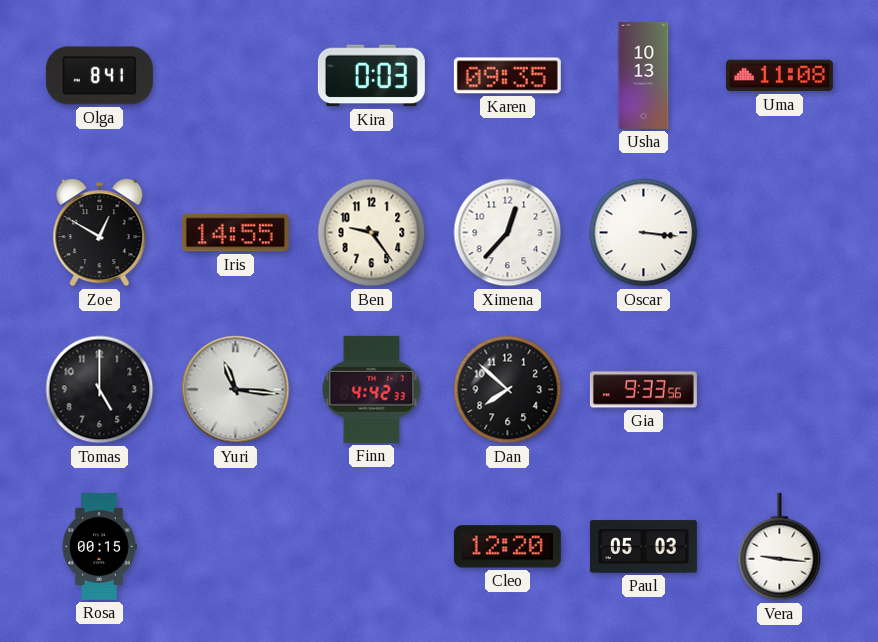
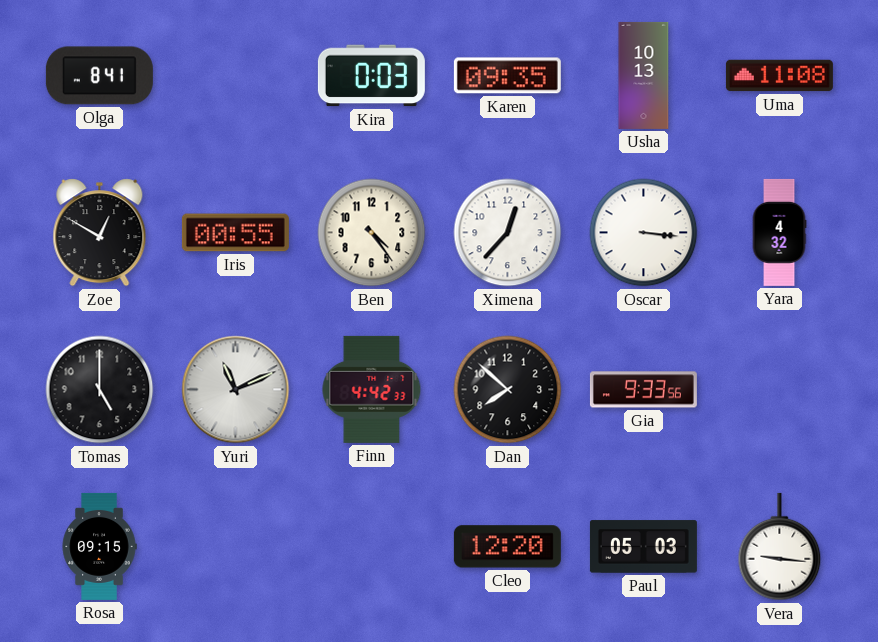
Iris: 14:55 -> 00:55
Ben: 9:24 -> 4:24
Yara: none -> 4:32
Yuri: 11:16 -> 11:11
Rosa: 00:15 -> 09:15
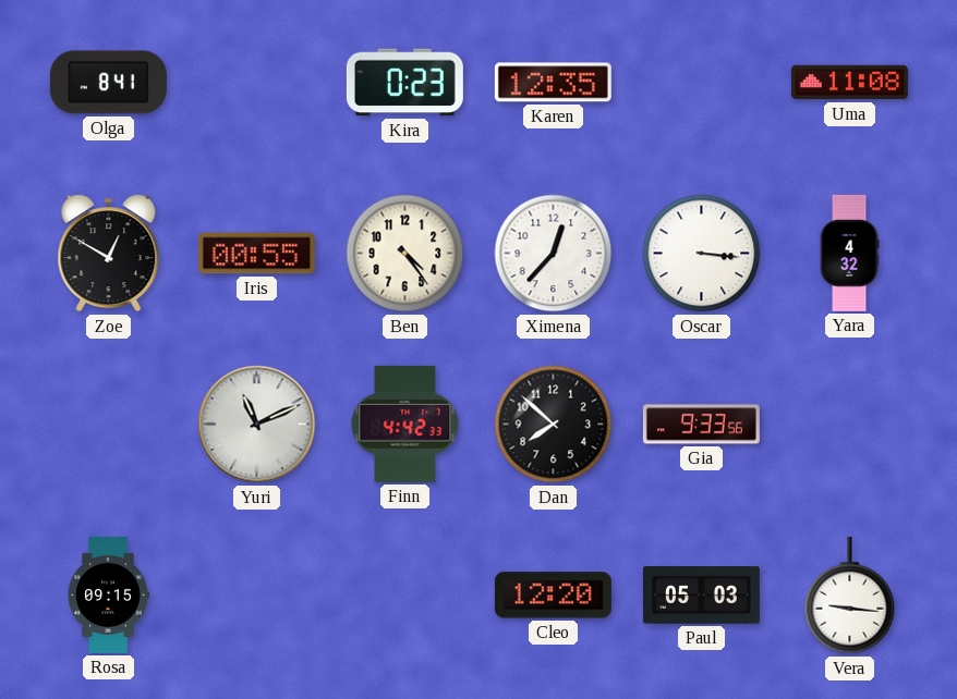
Kira: 0:03 -> 0:23
Karen: 09:35 -> 12:35
Usha: 10:13 -> none
Tomas: 5:00 -> none
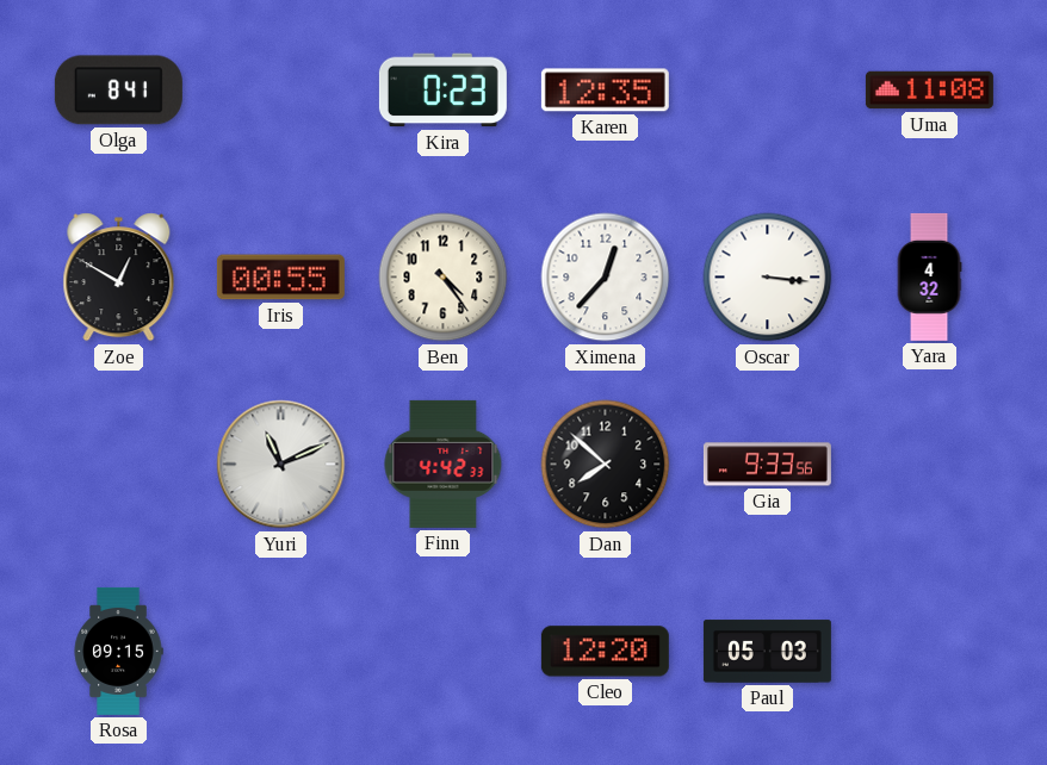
Vera: 9:16 -> none
